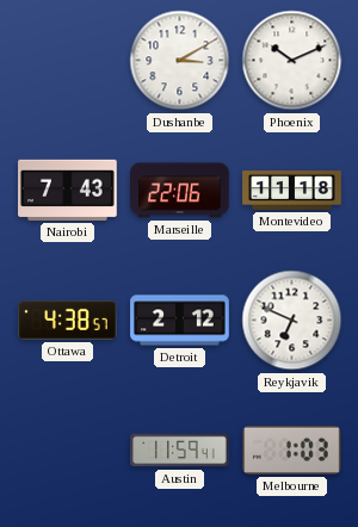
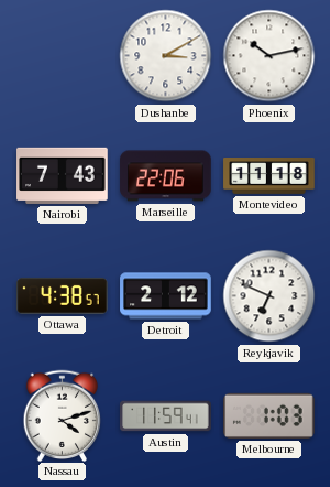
Phoenix: 10:11 -> 10:13
Nassau: none -> 4:12
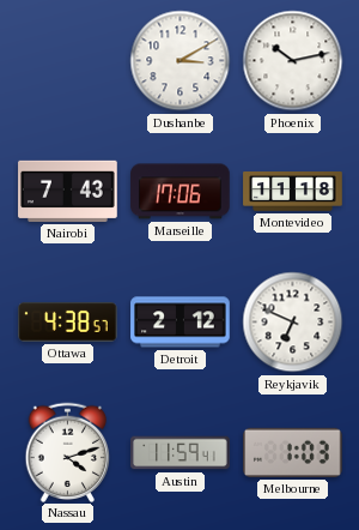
Marseille: 22:06 -> 17:06
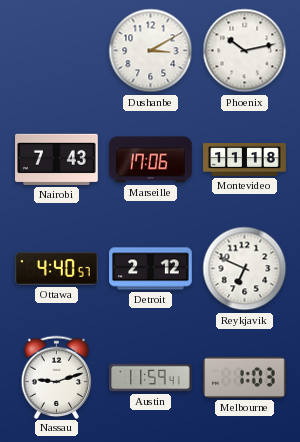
Ottawa: 4:38 -> 4:40
Nassau: 4:12 -> 9:12
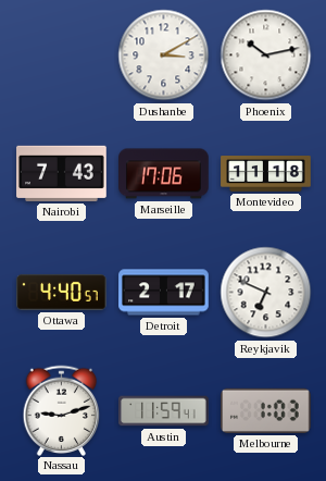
Detroit: 2:12 -> 2:17
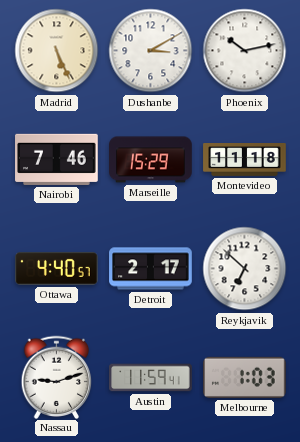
Madrid: none -> 5:26
Nairobi: 7:43 -> 7:46
Marseille: 17:06 -> 15:29
Reykjavik: 6:49 -> 6:52
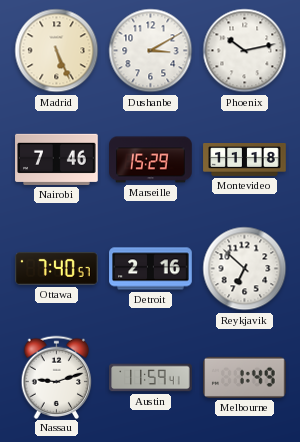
Ottawa: 4:40 -> 7:40
Detroit: 2:17 -> 2:16
Melbourne: 1:03 -> 1:49
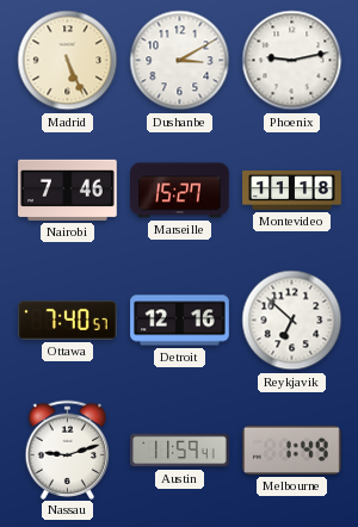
Phoenix: 10:13 -> 9:13
Marseille: 15:29 -> 15:27
Detroit: 2:16 -> 12:16
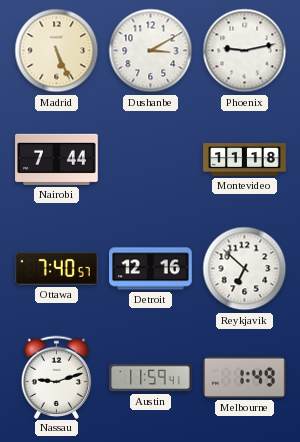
Nairobi: 7:46 -> 7:44
Marseille: 15:27 -> none
